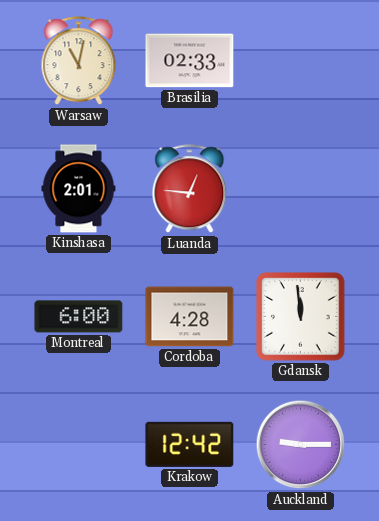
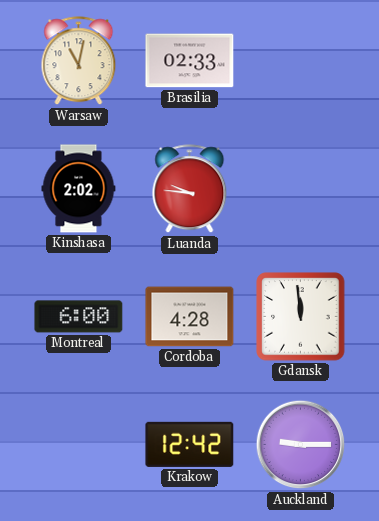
Kinshasa: 2:01 -> 2:02
Luanda: 12:46 -> 9:46
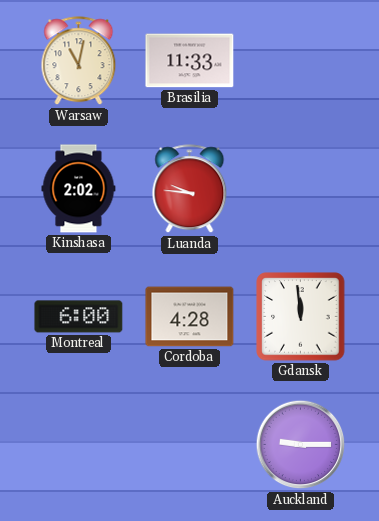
Brasilia: 02:33 -> 11:33
Krakow: 12:42 -> none
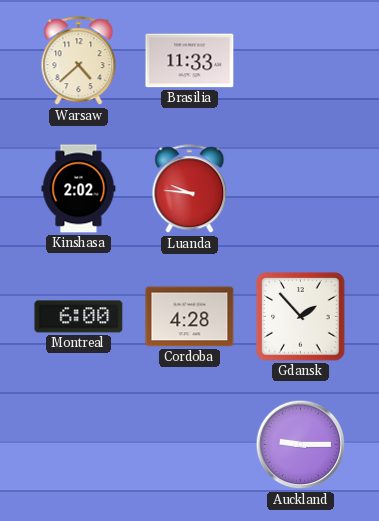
Warsaw: 11:02 -> 4:38
Gdansk: 11:59 -> 1:53
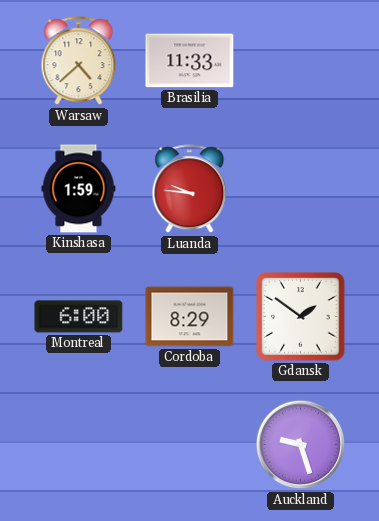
Kinshasa: 2:02 -> 1:59
Cordoba: 4:28 -> 8:29
Gdansk: 1:53 -> 1:51
Auckland: 9:15 -> 9:27
